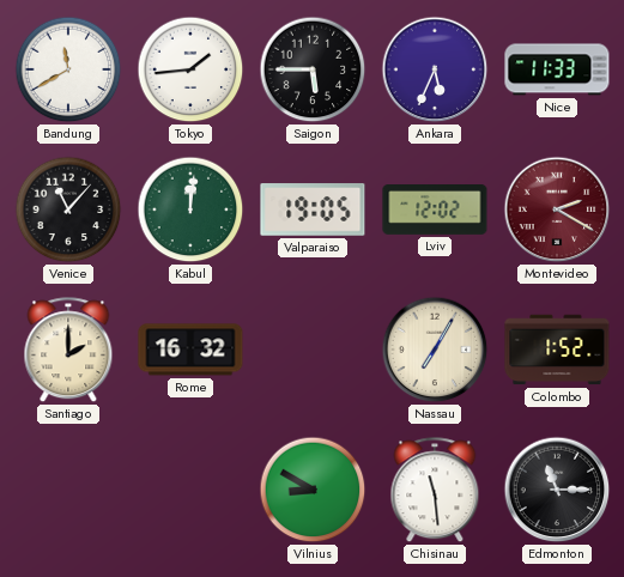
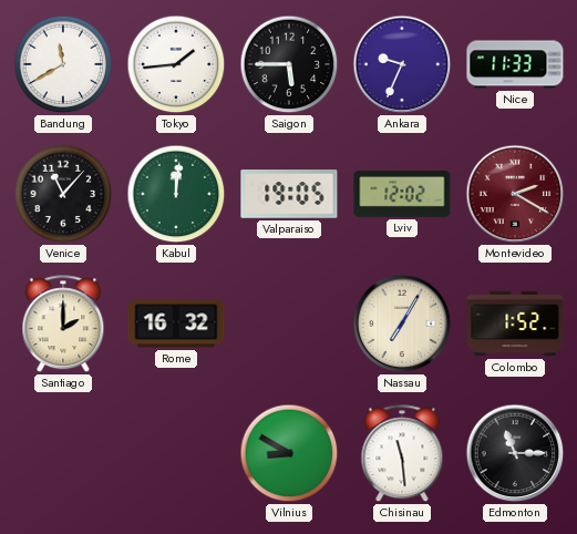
Ankara: 5:34 -> 9:34
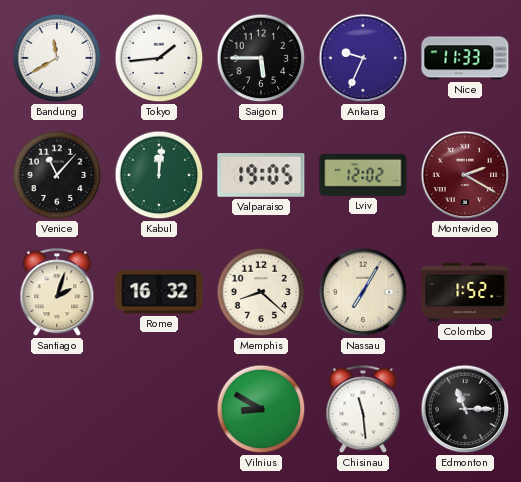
Santiago: 2:00 -> 2:03
Memphis: none -> 8:22
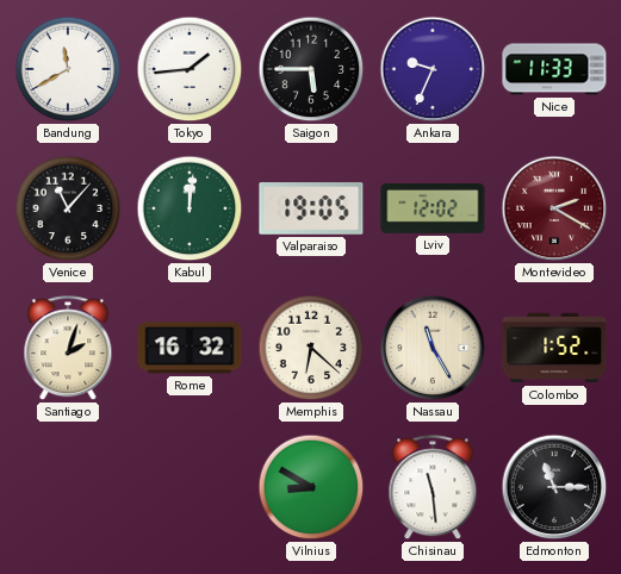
Memphis: 8:22 -> 6:22
Nassau: 7:05 -> 11:25
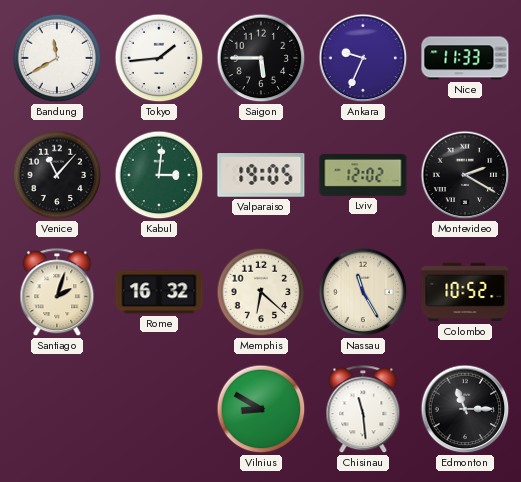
Kabul: 12:01 -> 3:01
Montevideo dial: burgundy -> black
Colombo: 1:52 -> 10:52
